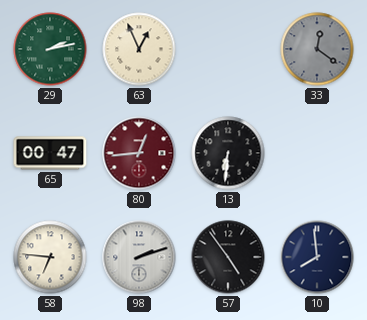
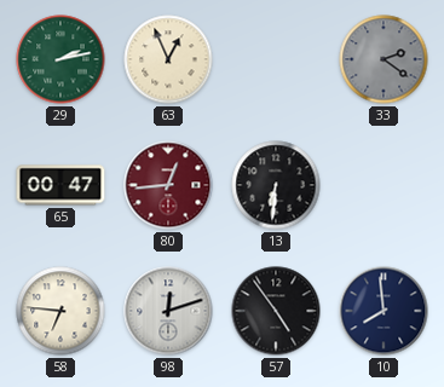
33: 12:21 -> 2:21
98: 2:12 -> 12:12
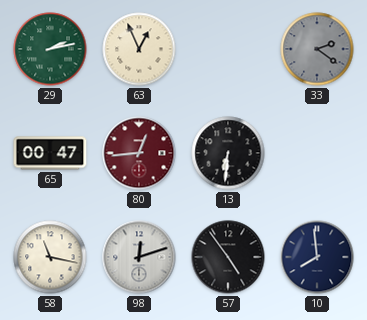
58: 6:46 -> 11:17
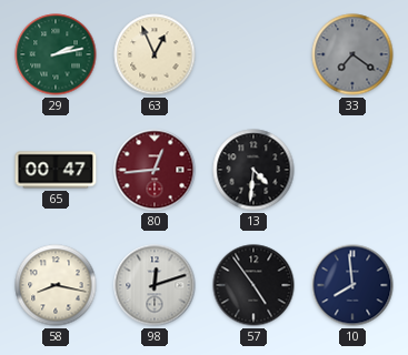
33: 2:21 -> 7:21
13: 6:31 -> 4:31
58: 11:17 -> 8:17
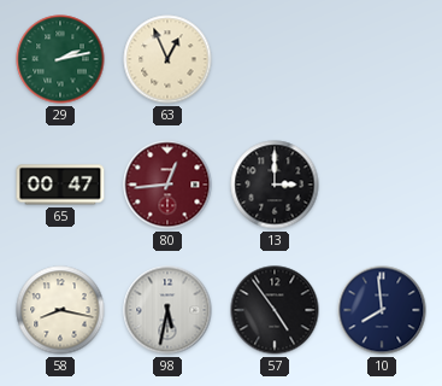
33: 7:21 -> none
13: 4:31 -> 3:00
98: 12:12 -> 5:32
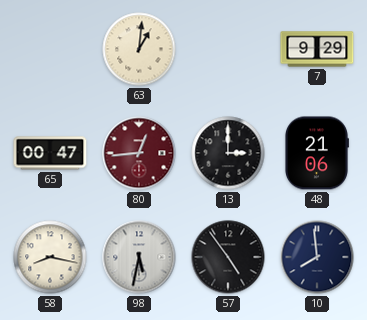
29: 2:13 -> none
63: 12:56 -> 1:01
7: none -> 9:29
48: none -> 21:06
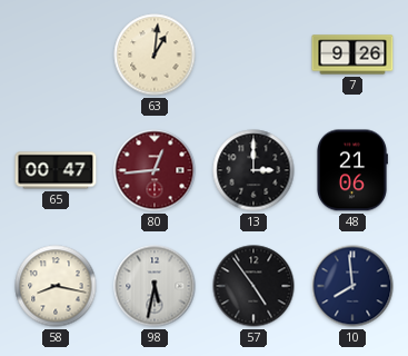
7: 9:29 -> 9:26
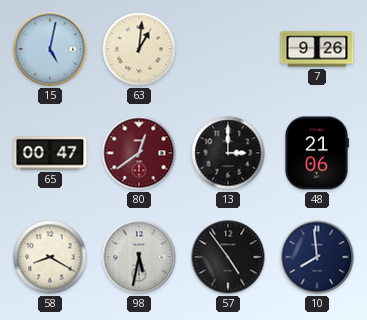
15: none -> 5:02
80: 12:44 -> 12:39
58: 8:17 -> 8:20
